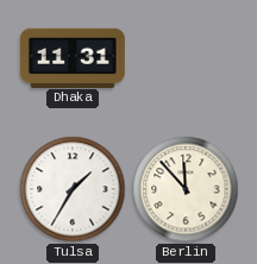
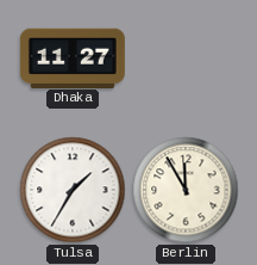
Dhaka: 11:31 -> 11:27
Berlin: 11:53 -> 11:55
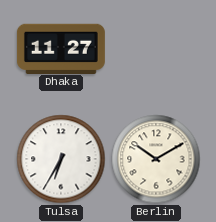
Tulsa: 1:35 -> 6:35
Berlin: 11:55 -> 10:10
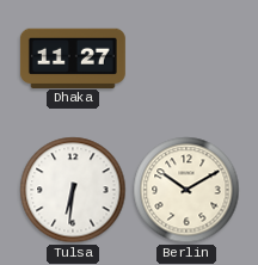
Tulsa: 6:35 -> 6:31
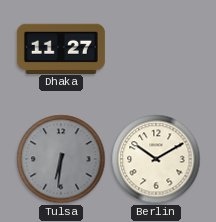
Tulsa dial: white -> grey
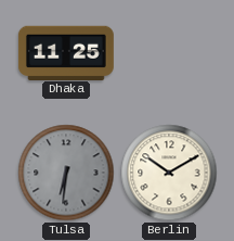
Dhaka: 11:27 -> 11:25
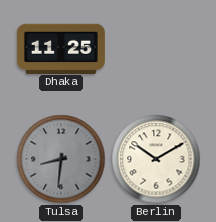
Tulsa: 6:31 -> 8:31
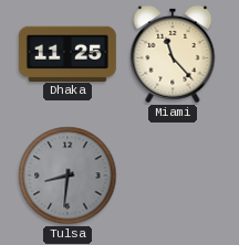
Miami: none -> 11:23
Berlin: 10:10 -> none
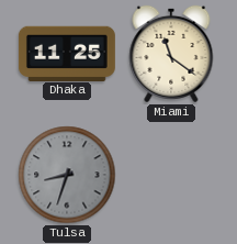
Miami: 11:23 -> 11:21
Tulsa: 8:31 -> 8:33
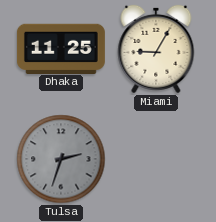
Miami: 11:21 -> 9:05
Tulsa: 8:33 -> 2:33
